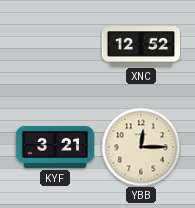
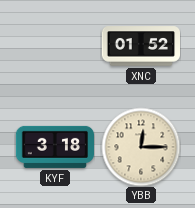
XNC: 12:52 -> 01:52
KYF: 3:21 -> 3:18
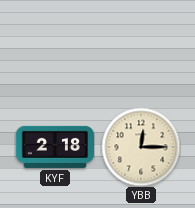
XNC: 01:52 -> none
KYF: 3:18 -> 2:18
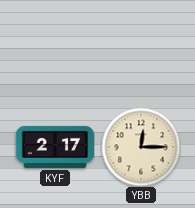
KYF: 2:18 -> 2:17
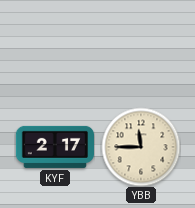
YBB: 12:15 -> 11:45
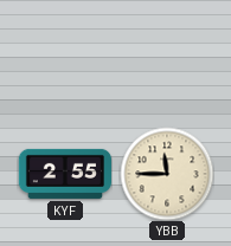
KYF: 2:17 -> 2:55
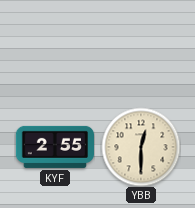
YBB: 11:45 -> 12:30
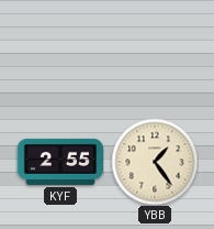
YBB: 12:30 -> 1:24
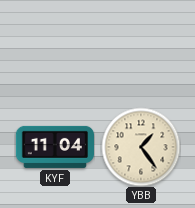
KYF: 2:55 -> 11:04
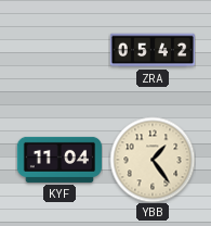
ZRA: none -> 05:42
